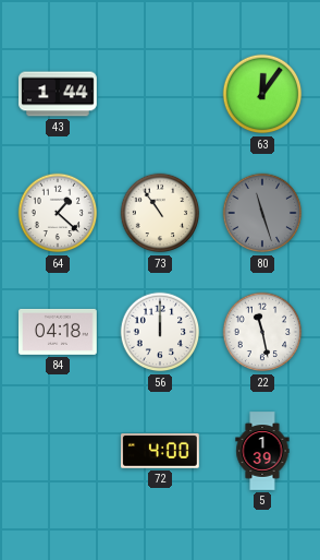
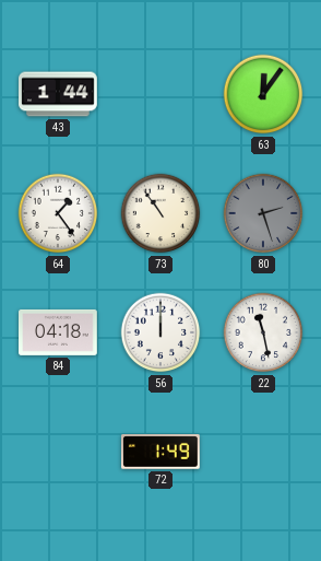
64: 1:22 -> 1:24
80: 11:27 -> 2:27
72: 4:00 -> 1:49
5: 1:39 -> none
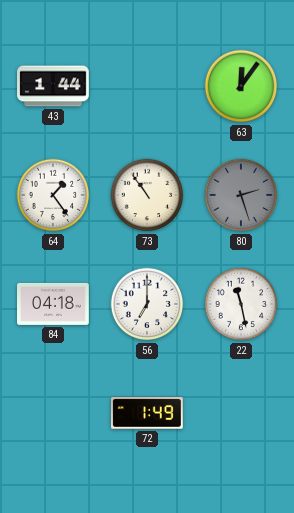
56: 12:00 -> 7:00
